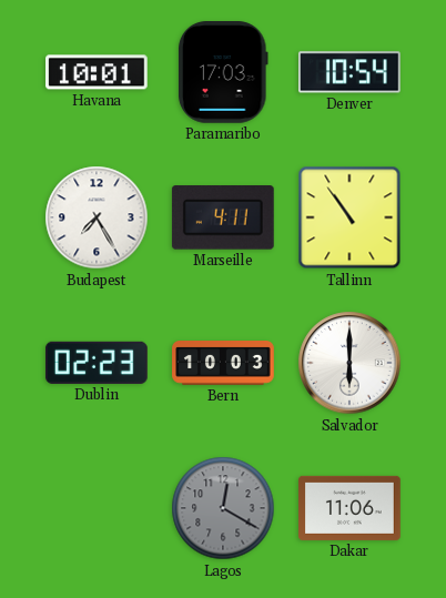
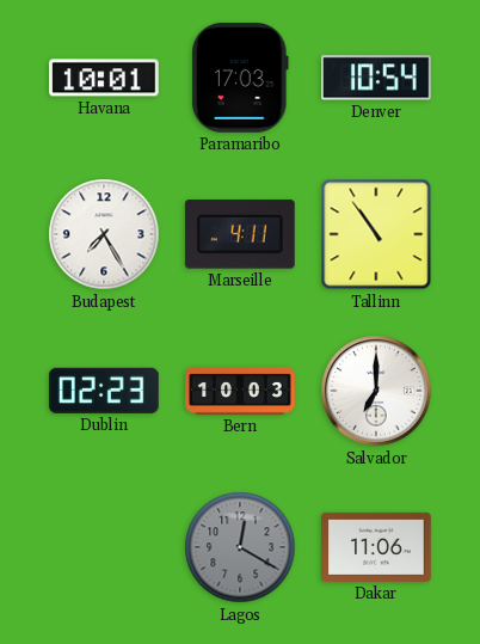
Salvador: 6:00 -> 7:00
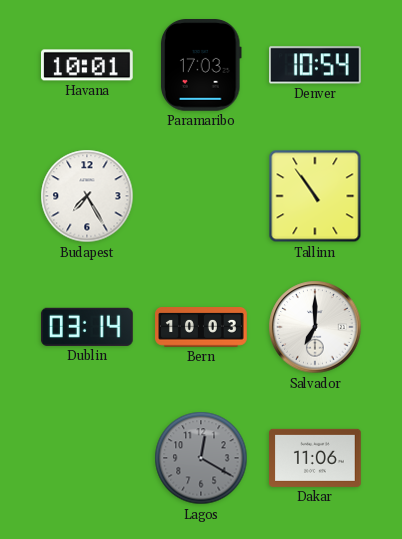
Marseille: 4:11 -> none
Dublin: 02:23 -> 03:14
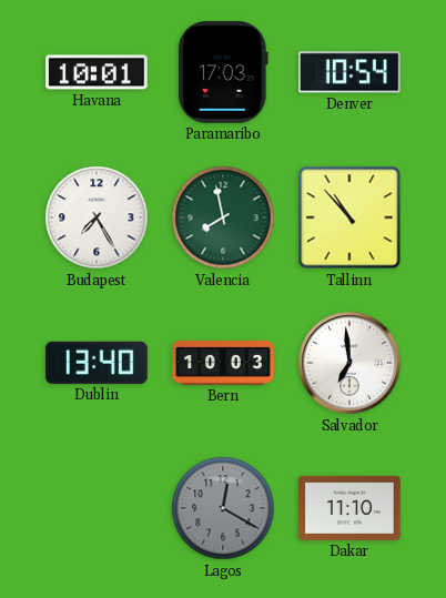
Valencia: none -> 7:58
Tallinn: 10:54 -> 10:53
Dublin: 03:14 -> 13:40
Salvador: 7:00 -> 6:59
Dakar: 11:06 -> 11:10
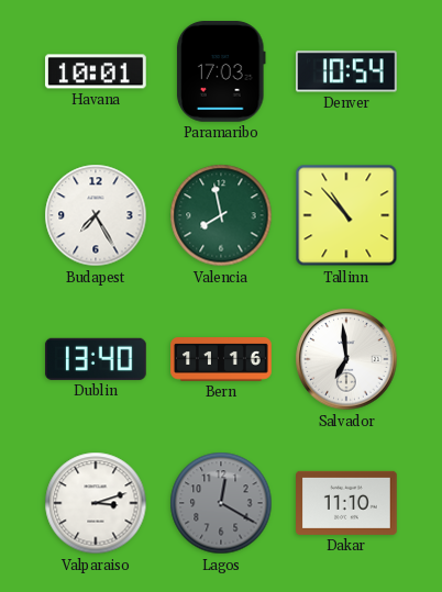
Bern: 10:03 -> 11:16
Valparaiso: none -> 3:12
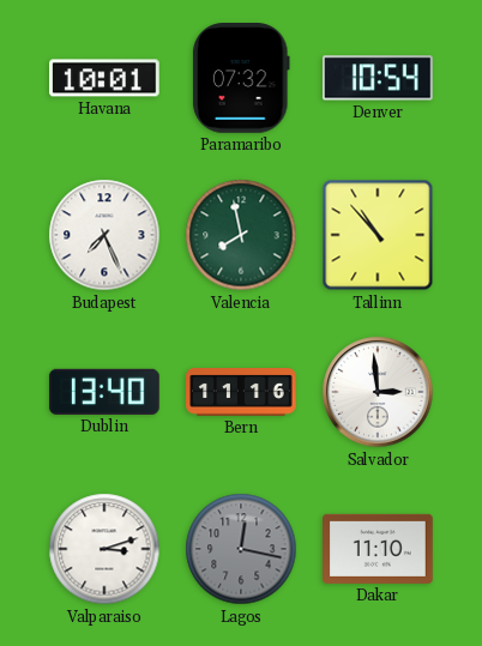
Paramaribo: 17:03 -> 07:32
Budapest: 7:25 -> 7:26
Salvador: 6:59 -> 2:59
Lagos: 12:20 -> 12:17
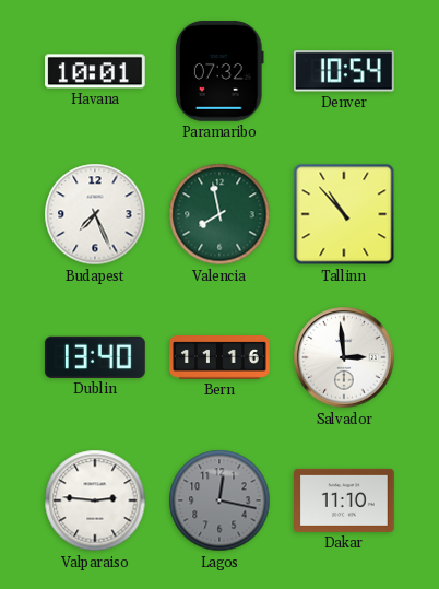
Valparaiso: 3:12 -> 2:46
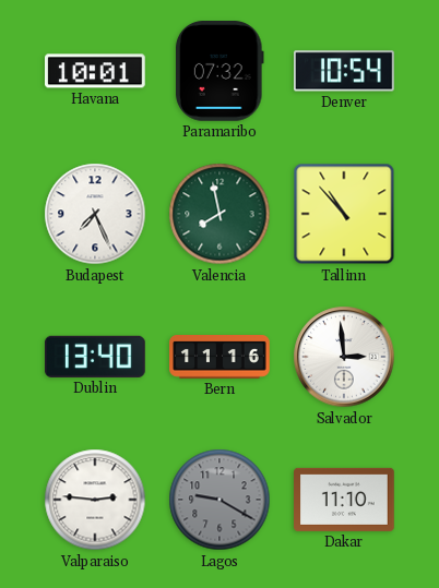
Lagos: 12:17 -> 9:20
